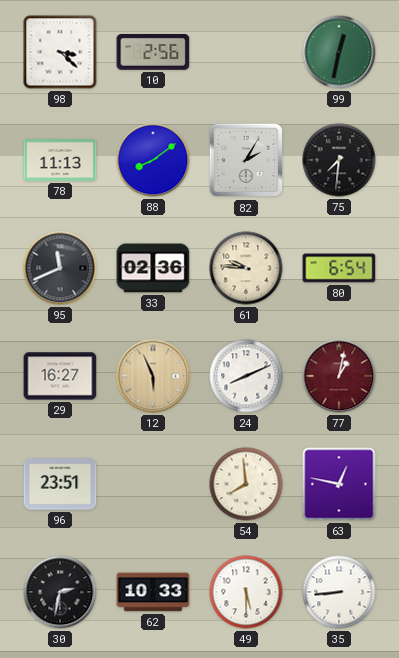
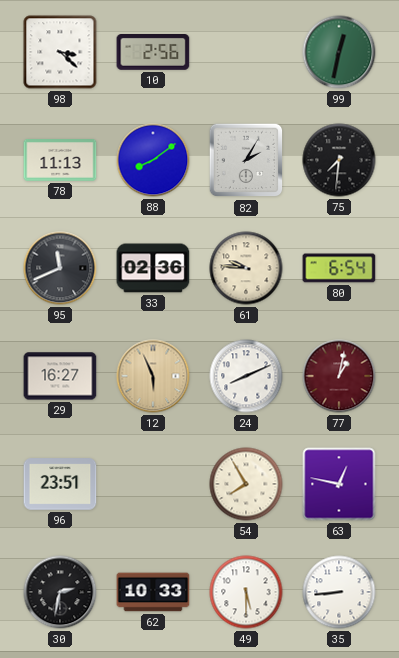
54: 7:59 -> 7:55
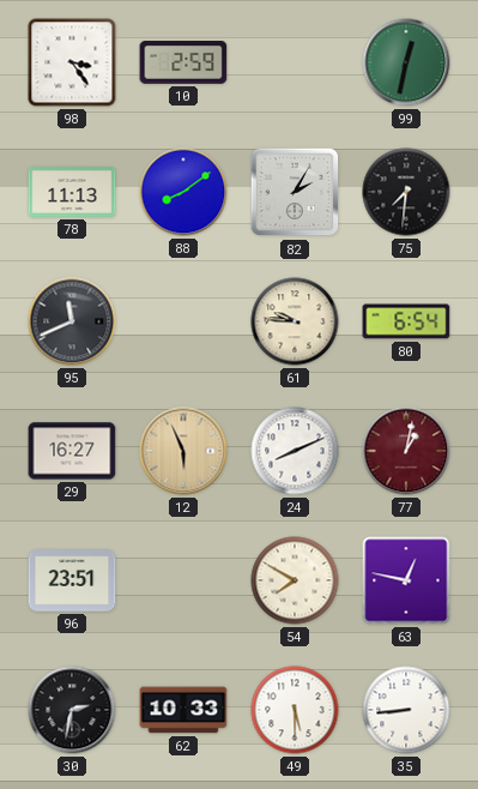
98: 3:22 -> 3:24
10: 2:56 -> 2:59
33: 02:36 -> none
54: 7:55 -> 7:50
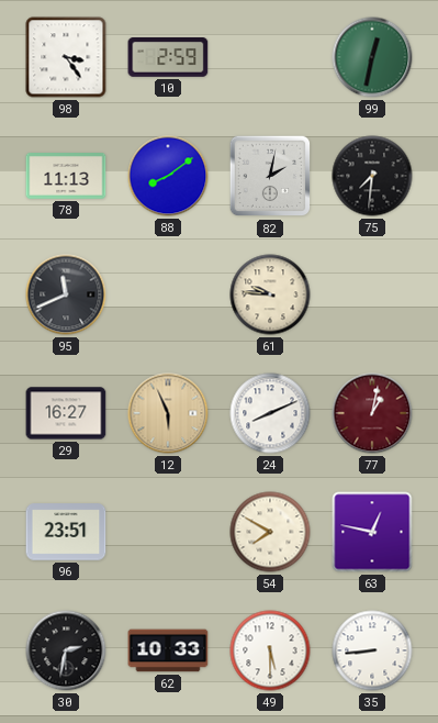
82: 2:05 -> 2:02
80: 6:54 -> none
